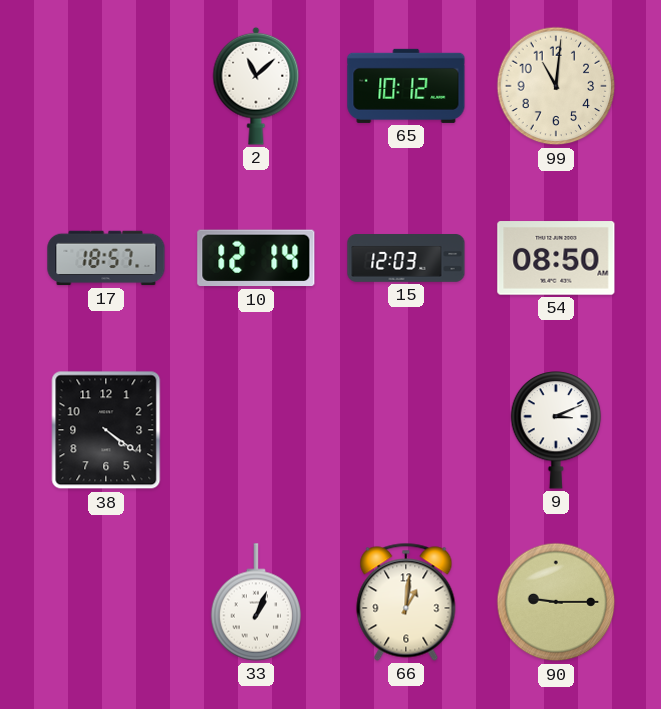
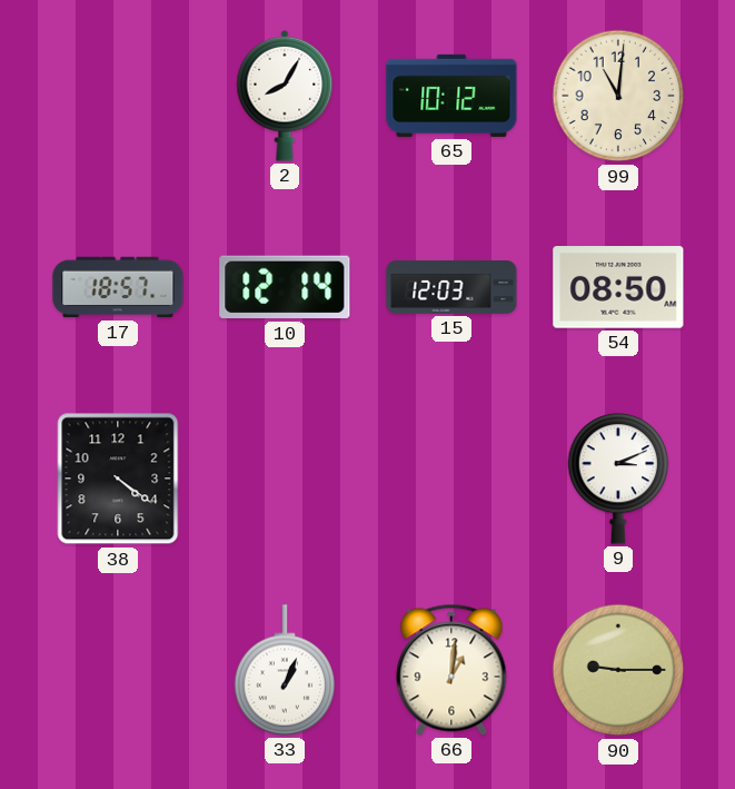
2: 11:08 -> 8:05
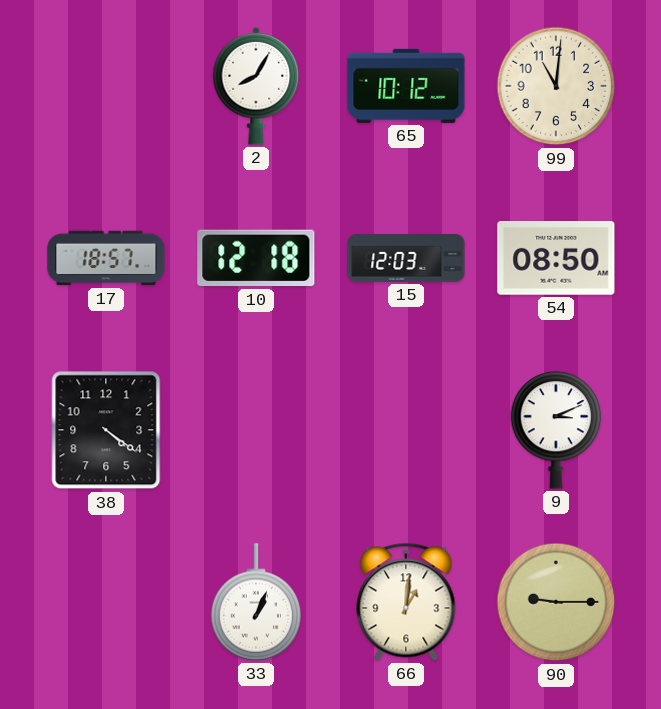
10: 12:14 -> 12:18
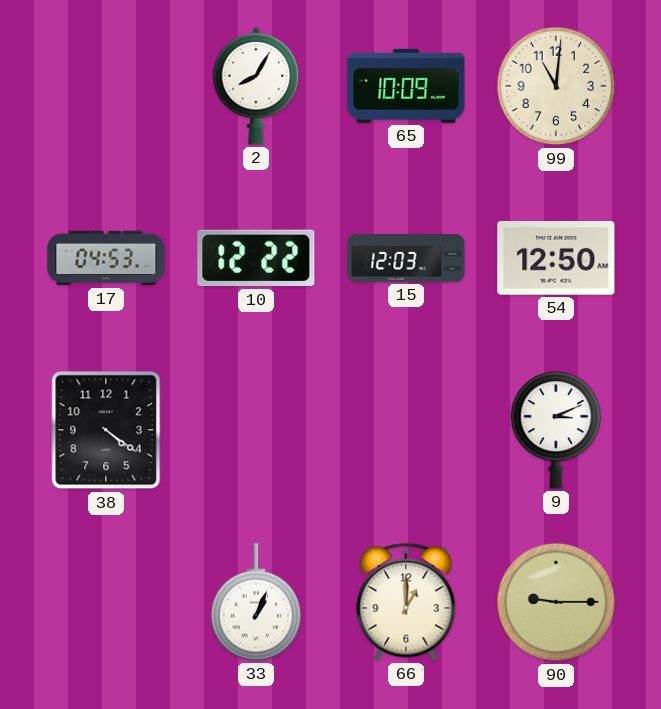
65: 10:12 -> 10:09
17: 18:57 -> 04:53
10: 12:18 -> 12:22
54: 08:50 -> 12:50
66: 1:01 -> 1:00
